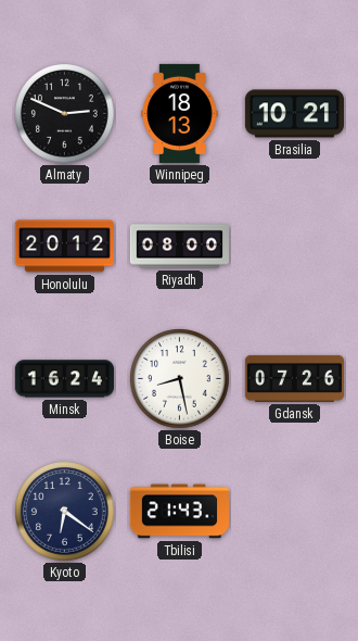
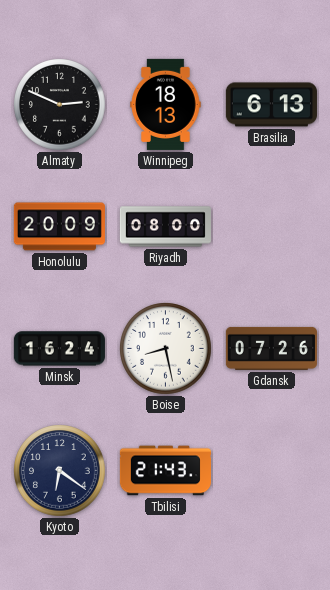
Brasilia: 10:21 -> 6:13
Honolulu: 20:12 -> 20:09
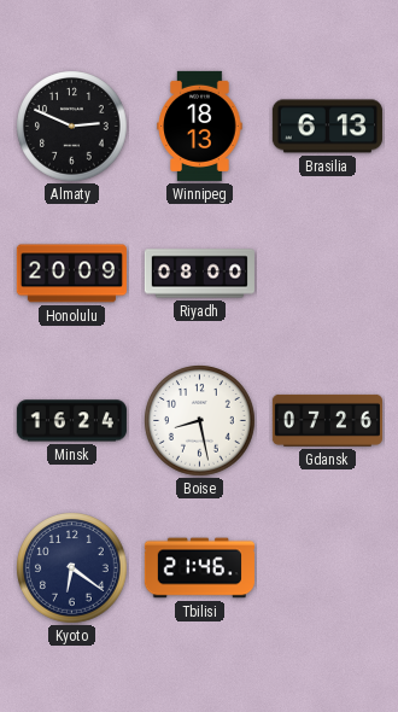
Tbilisi: 21:43 -> 21:46
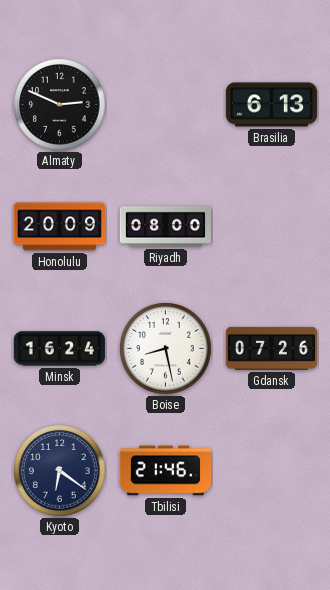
Winnipeg: 18:13 -> none
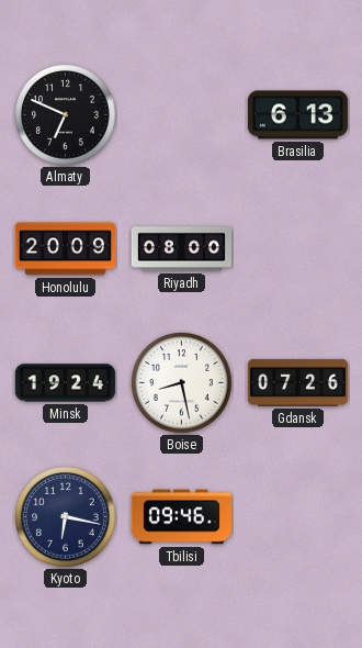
Almaty: 2:49 -> 6:49
Minsk: 16:24 -> 19:24
Kyoto: 6:21 -> 6:17
Tbilisi: 21:46 -> 09:46
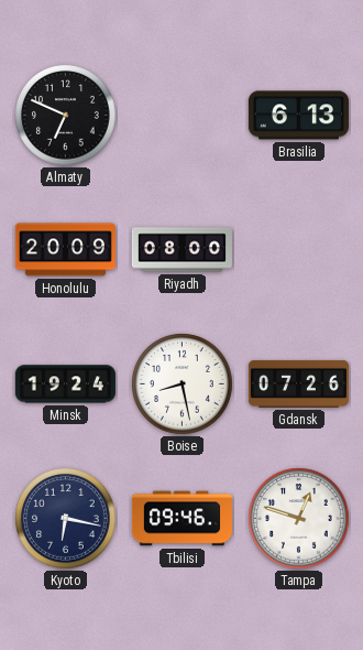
Tampa: none -> 12:48
